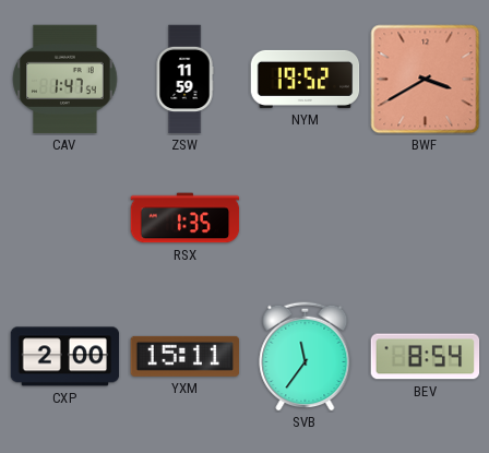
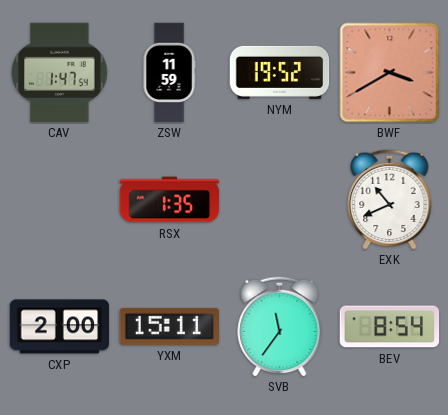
EXK: none -> 10:41
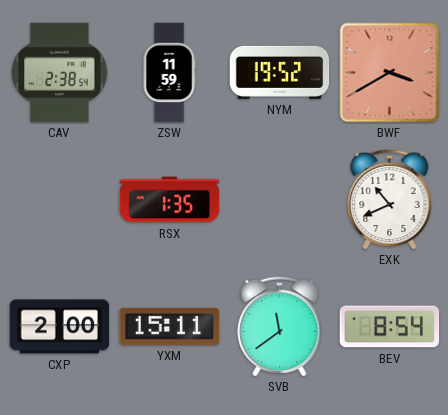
CAV: 1:47 -> 2:38
SVB: 11:36 -> 11:39
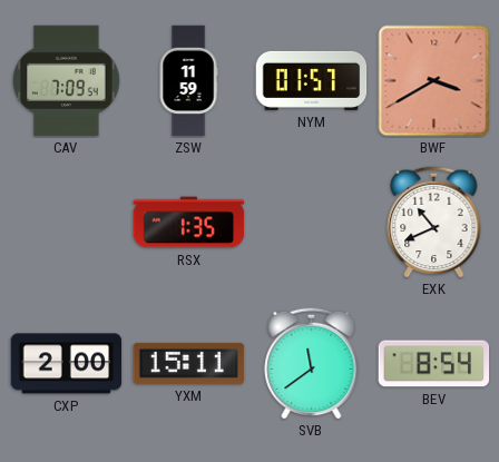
CAV: 2:38 -> 7:09
NYM: 19:52 -> 01:57
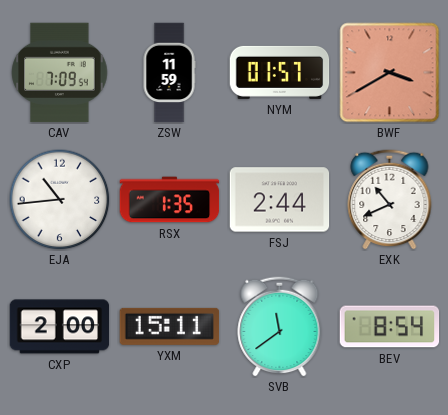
EJA: none -> 10:44
FSJ: none -> 2:44
